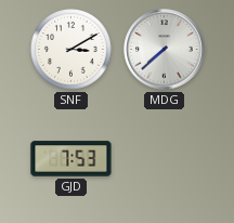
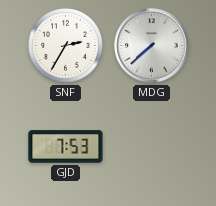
SNF: 3:10 -> 2:35
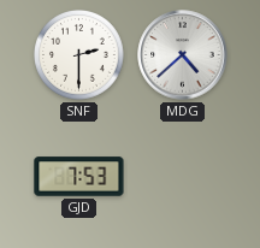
SNF: 2:35 -> 2:30
MDG: 7:38 -> 4:38
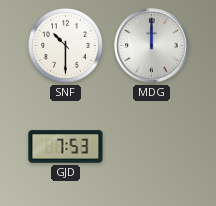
SNF: 2:30 -> 10:30
MDG: 4:38 -> 12:00
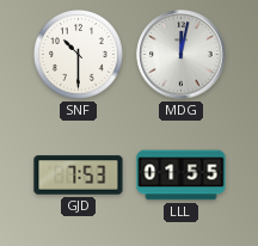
MDG: 12:00 -> 12:02
LLL: none -> 01:55
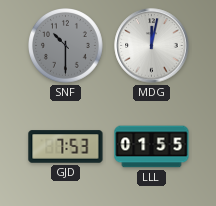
SNF dial: white -> grey
